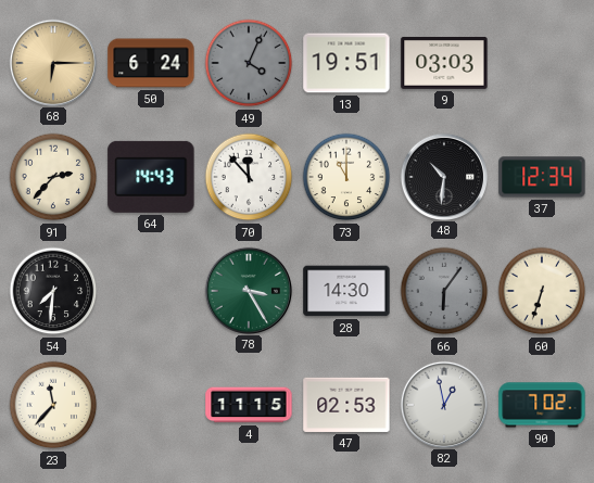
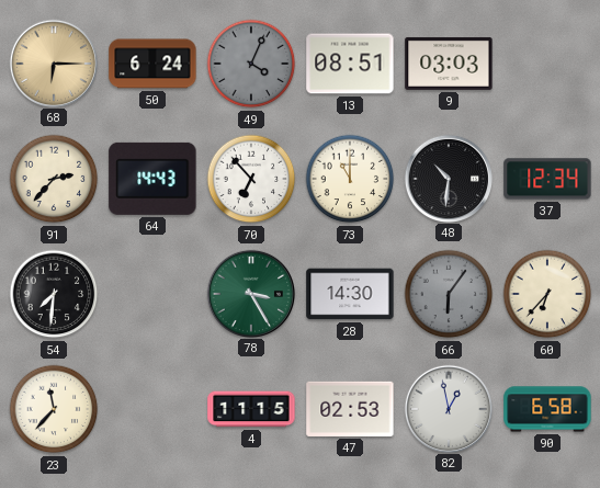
13: 19:51 -> 08:51
70: 11:53 -> 6:53
60: 6:33 -> 6:37
90: 7:02 -> 6:58
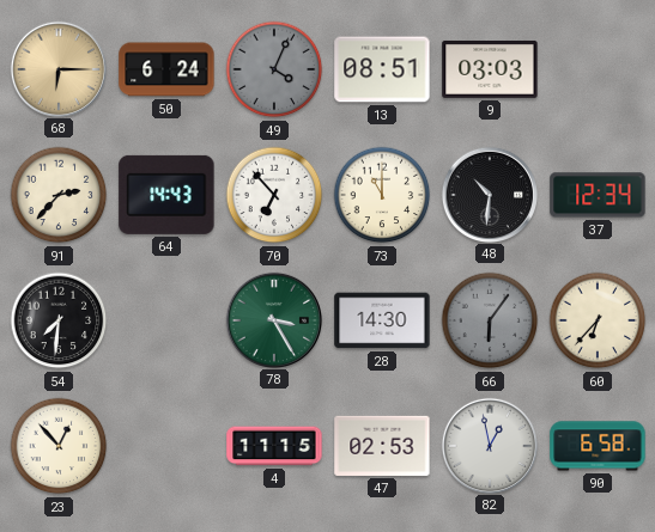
23: 11:37 -> 12:53
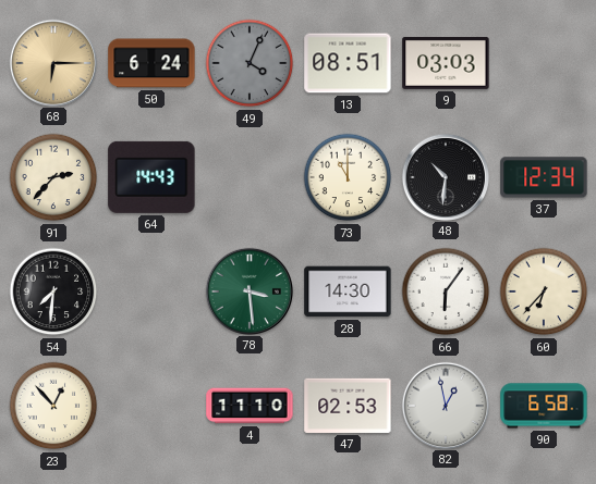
70: 6:53 -> none
78: 3:25 -> 3:29
66 dial: grey -> white
4: 11:15 -> 11:10
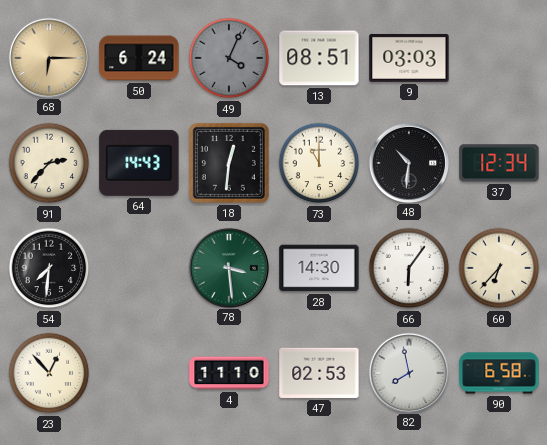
18: none -> 12:31
82: 12:58 -> 7:58
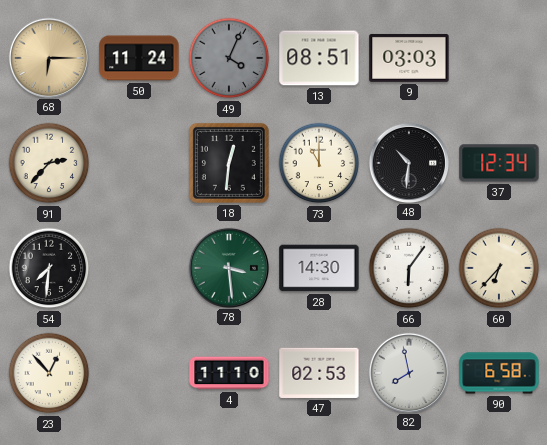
50: 6:24 -> 11:24
64: 14:43 -> none
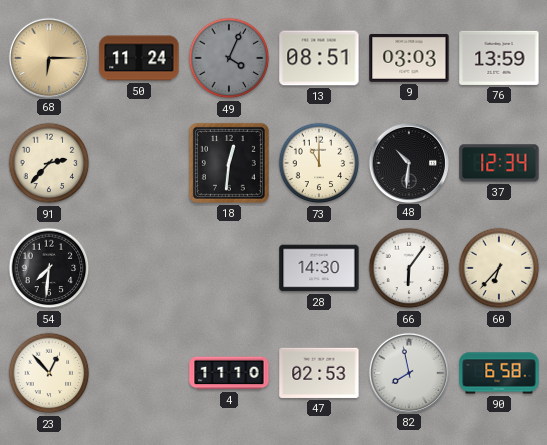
76: none -> 13:59
78: 3:29 -> none
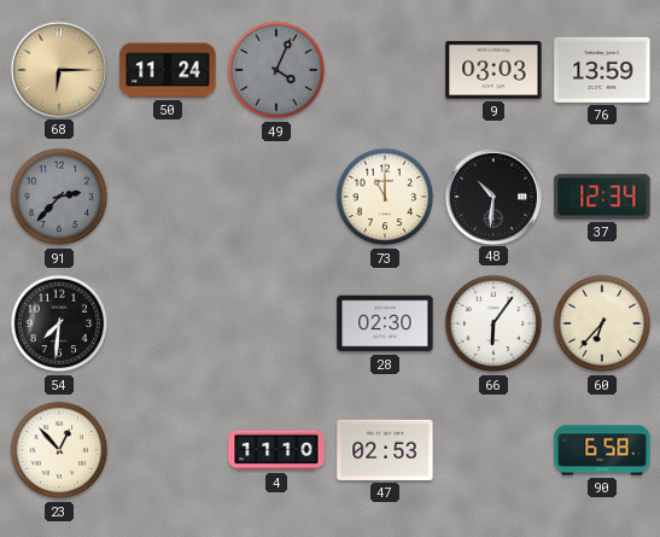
13: 08:51 -> none
91 dial: cream -> grey
18: 12:31 -> none
28: 14:30 -> 02:30
82: 7:58 -> none
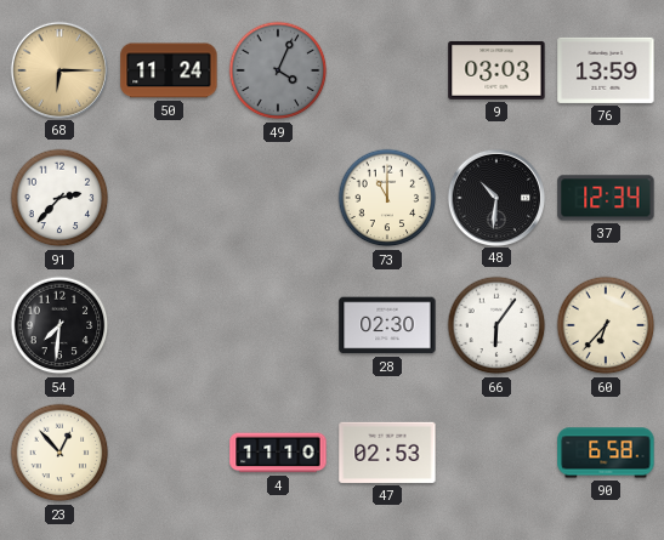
91 dial: grey -> white
